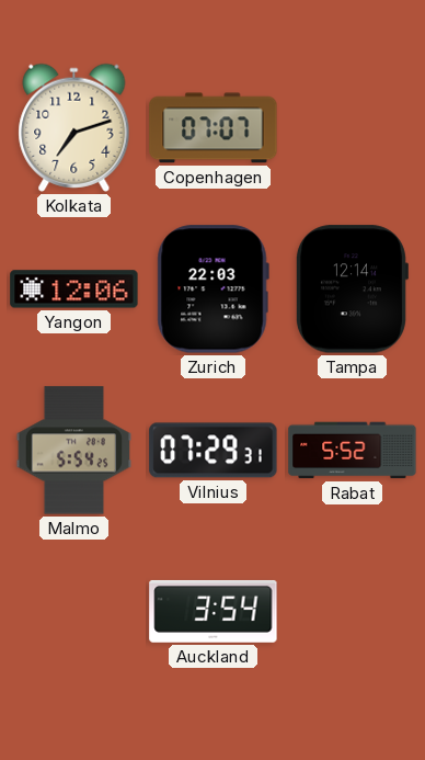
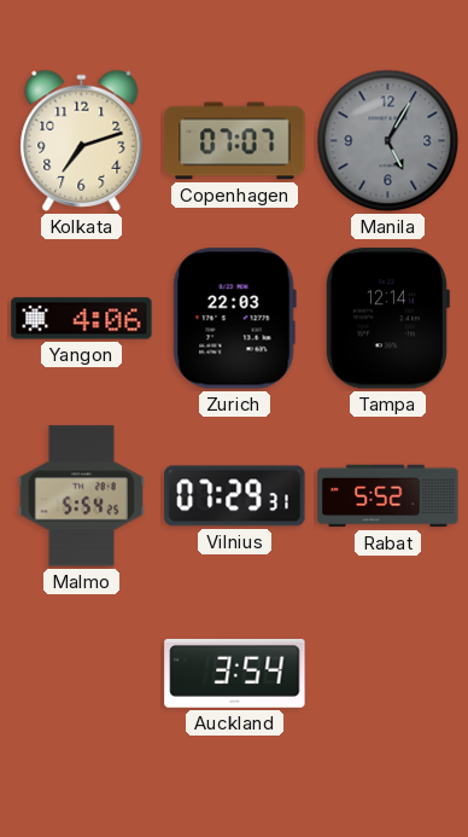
Manila: none -> 5:05
Yangon: 12:06 -> 4:06
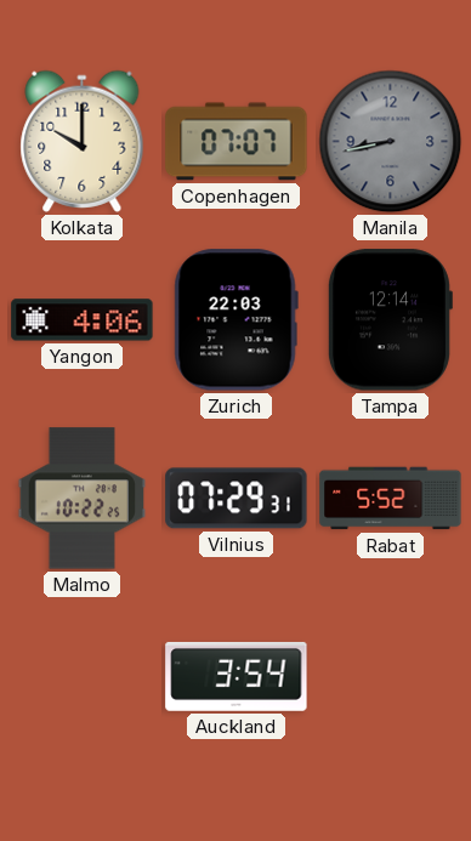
Kolkata: 7:12 -> 10:00
Manila: 5:05 -> 8:43
Malmo: 5:54 -> 10:22
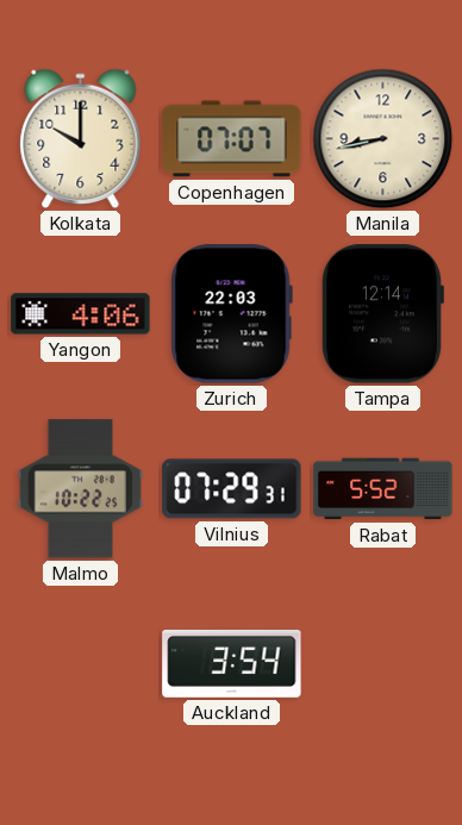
Manila dial: grey -> cream
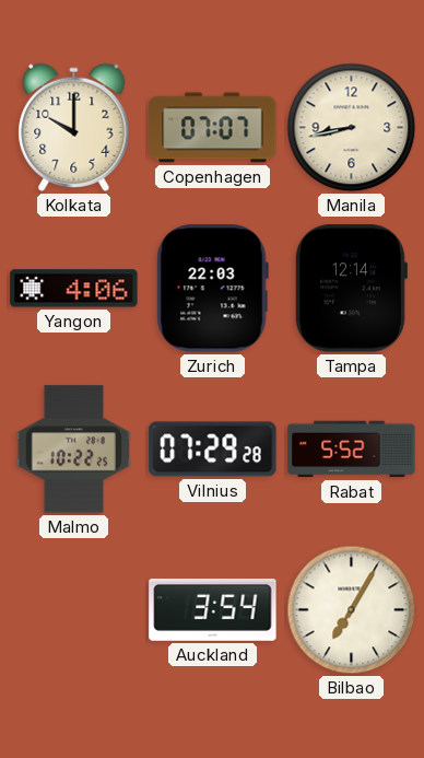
Vilnius: 07:29:31 -> 07:29:28
Bilbao: none -> 7:05
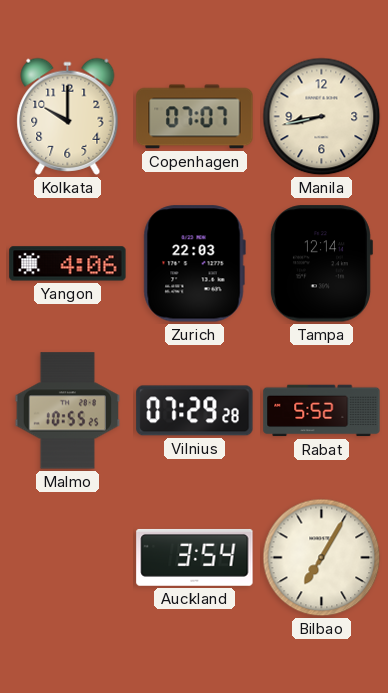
Malmo: 10:22 -> 10:55
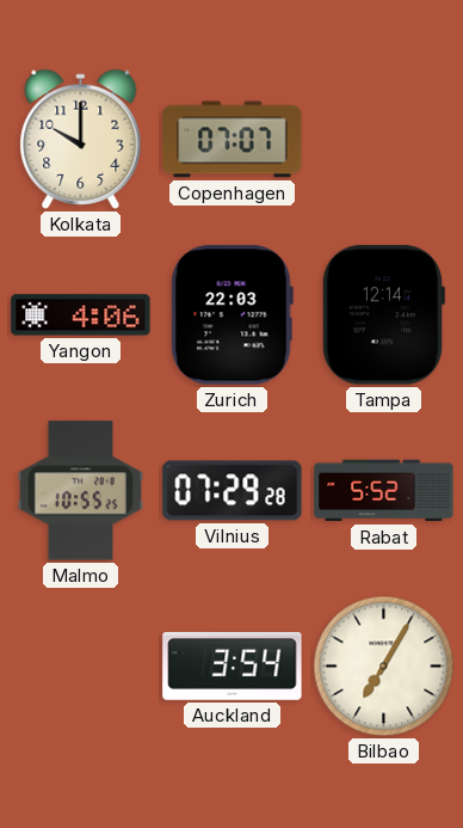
Manila: 8:43 -> none
